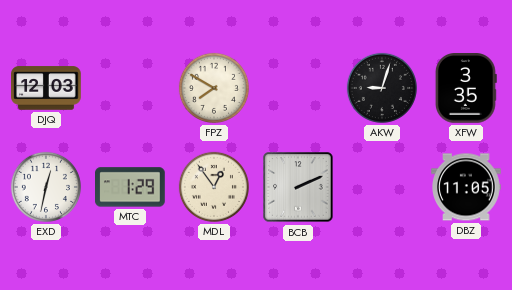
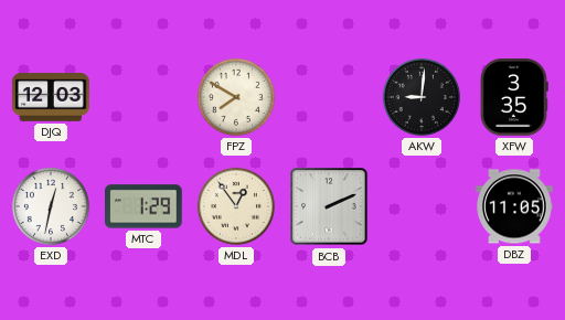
AKW: 9:03 -> 9:01
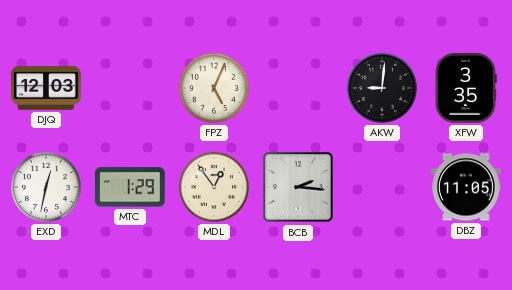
FPZ: 7:50 -> 5:04
BCB: 2:11 -> 2:16
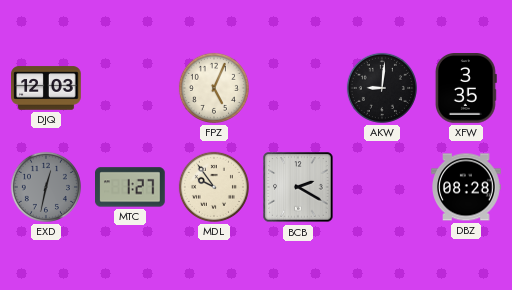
EXD dial: white -> grey
MTC: 1:29 -> 1:27
MDL: 12:54 -> 9:54
BCB: 2:16 -> 2:20
DBZ: 11:05 -> 08:28
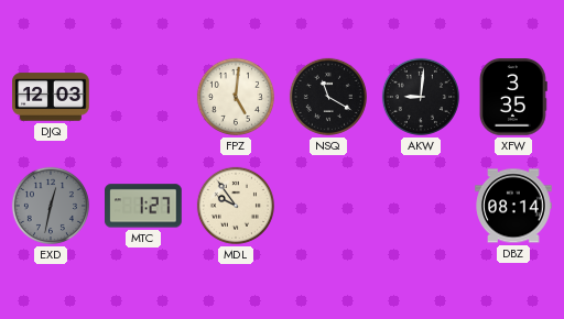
FPZ: 5:04 -> 5:01
NSQ: none -> 11:20
BCB: 2:20 -> none
DBZ: 08:28 -> 08:14
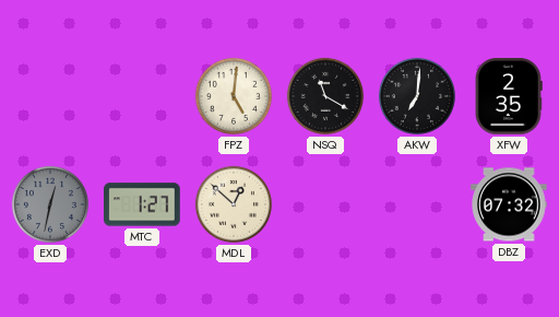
DJQ: 12:03 -> none
AKW: 9:01 -> 7:01
XFW: 3:35 -> 2:35
MDL: 9:54 -> 12:52
DBZ: 08:14 -> 07:32
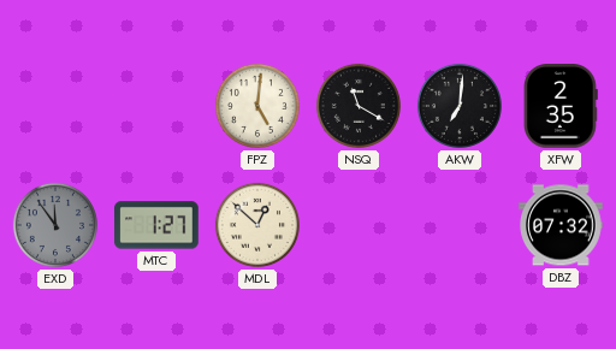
EXD: 12:32 -> 11:54
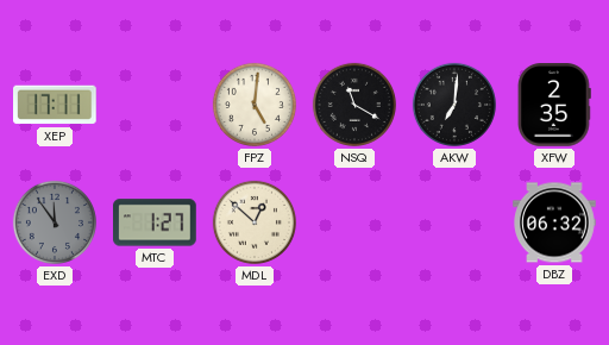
XEP: none -> 17:11
DBZ: 07:32 -> 06:32
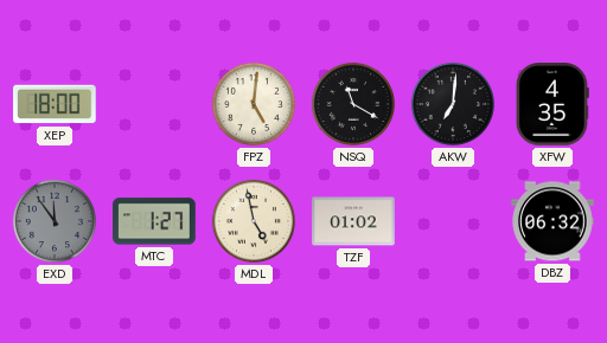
XEP: 17:11 -> 18:00
XFW: 2:35 -> 4:35
MDL: 12:52 -> 4:58
TZF: none -> 01:02
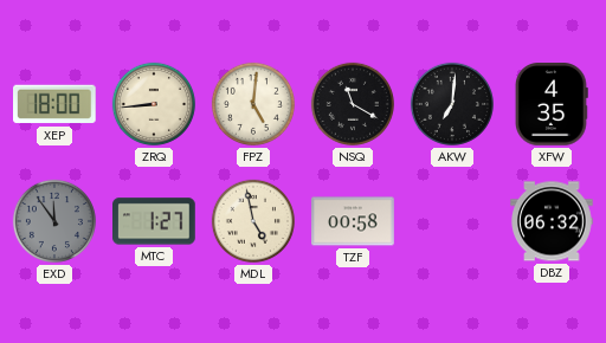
ZRQ: none -> 8:44
TZF: 01:02 -> 00:58
